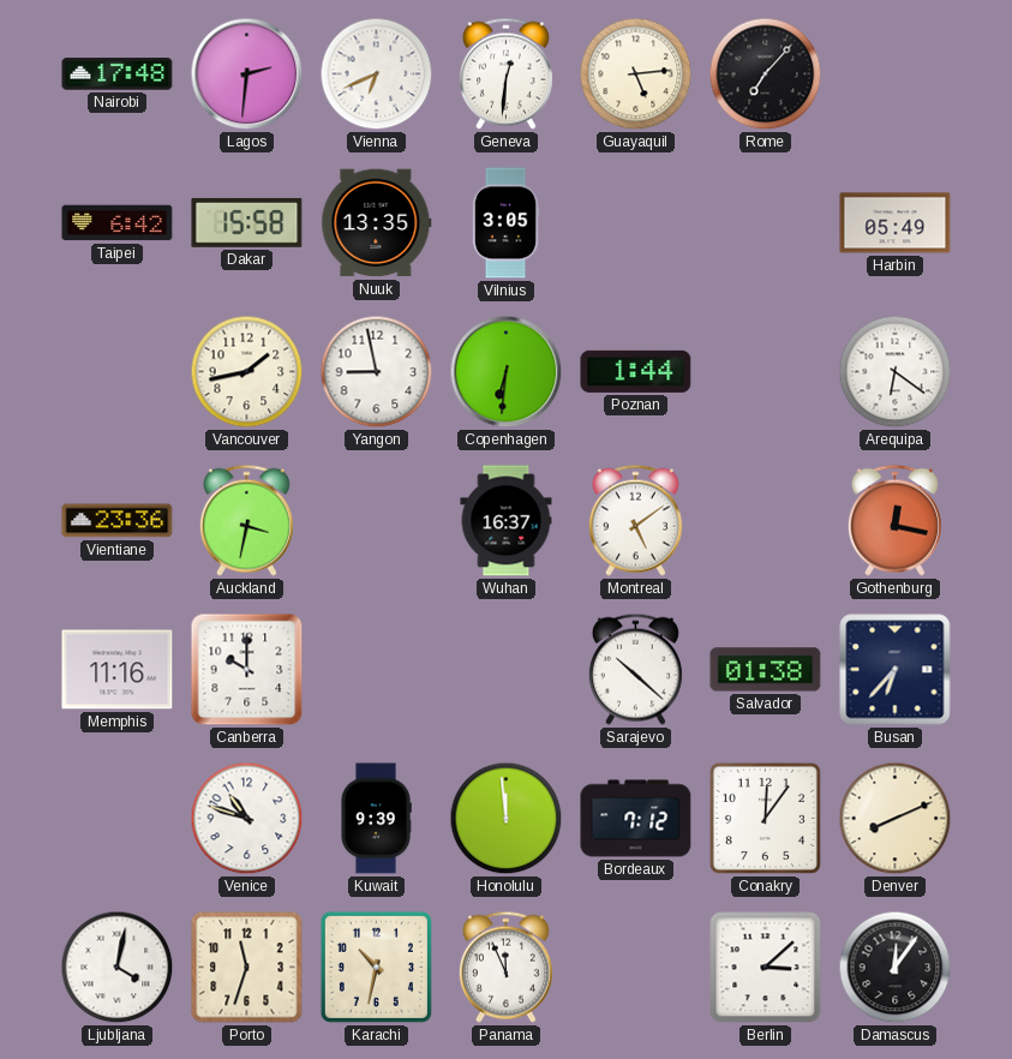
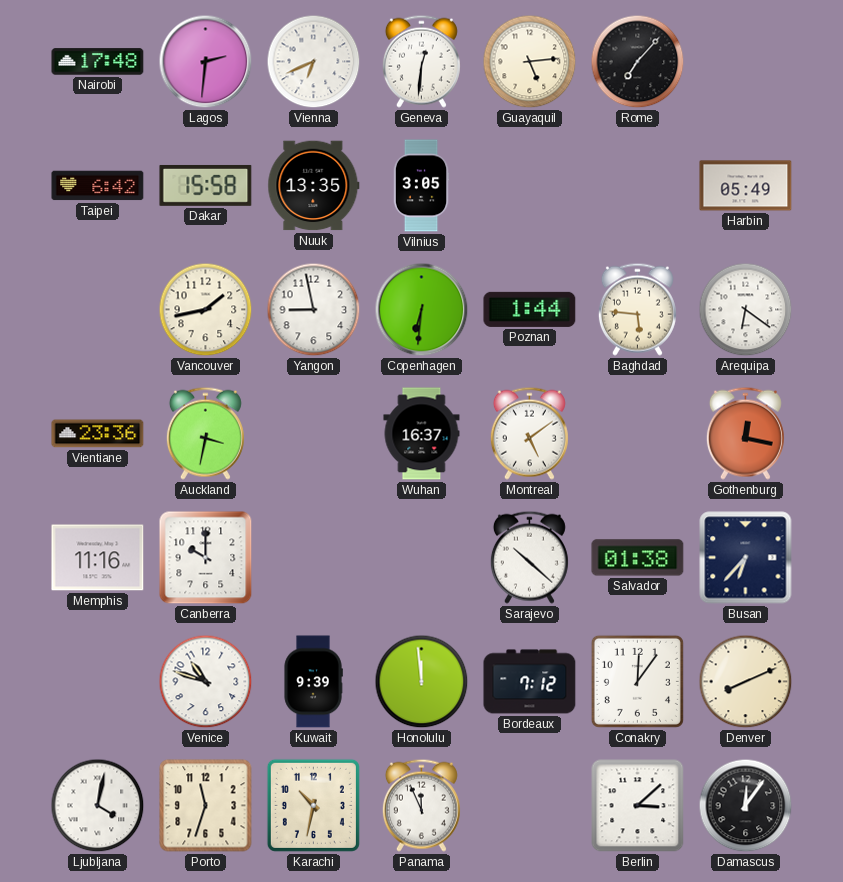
Baghdad: none -> 5:46
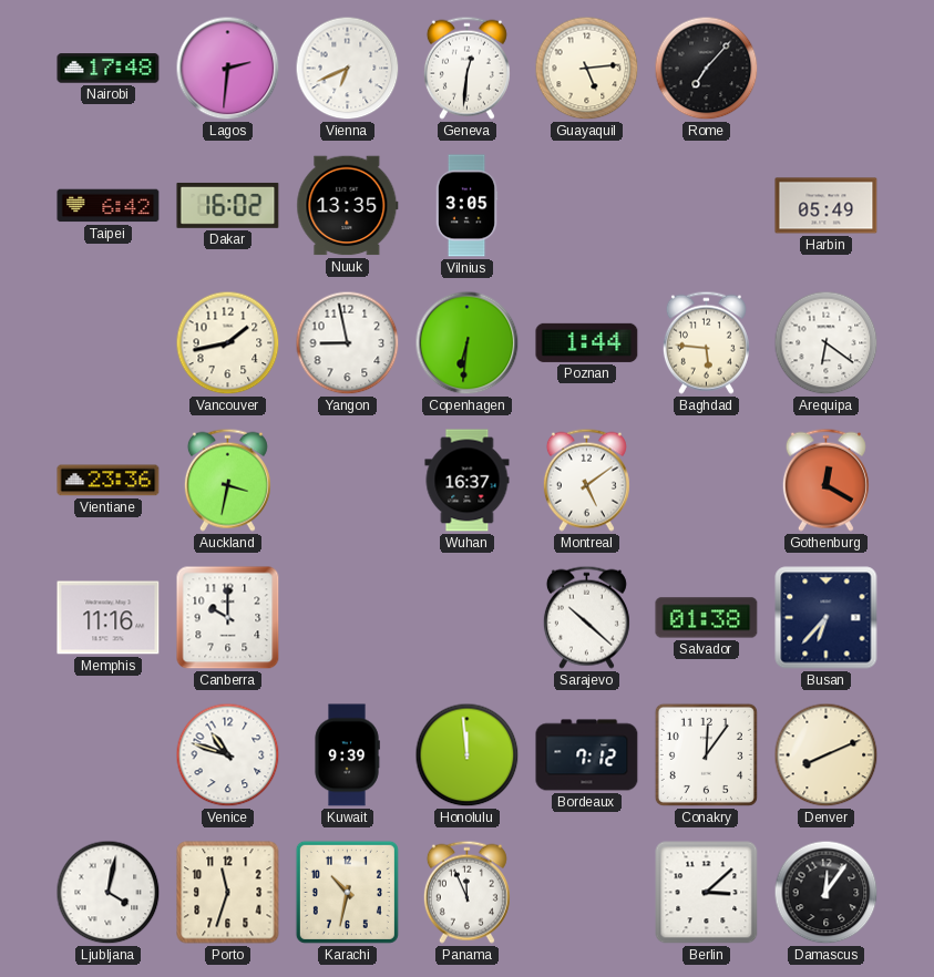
Dakar: 15:58 -> 16:02
Gothenburg: 12:17 -> 12:20
